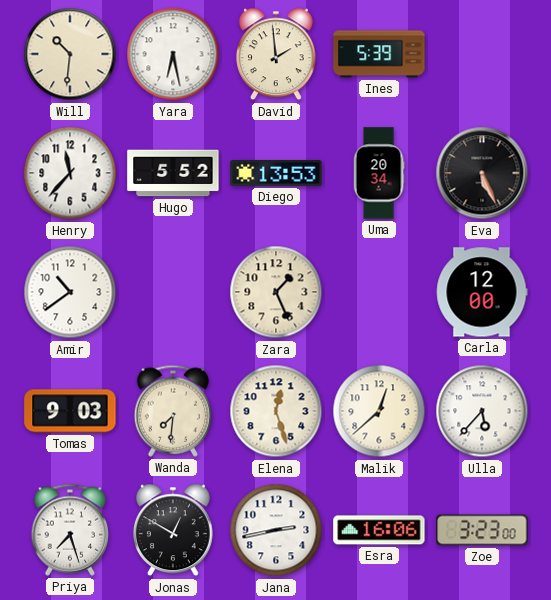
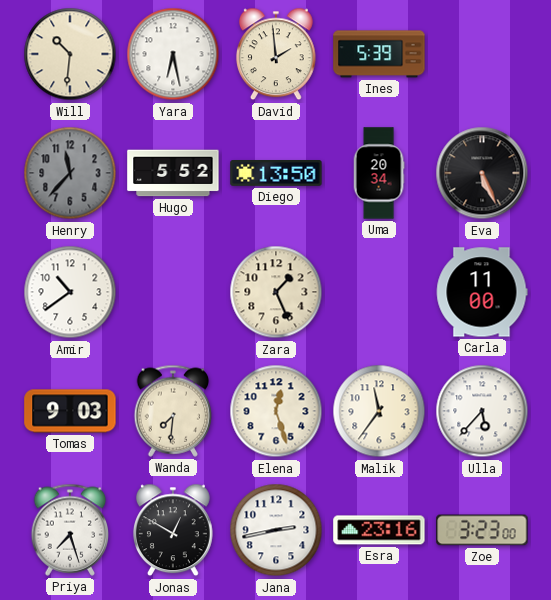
Henry dial: white -> grey
Diego: 13:53 -> 13:50
Carla: 12:00 -> 11:00
Malik: 12:38 -> 11:36
Esra: 16:06 -> 23:16
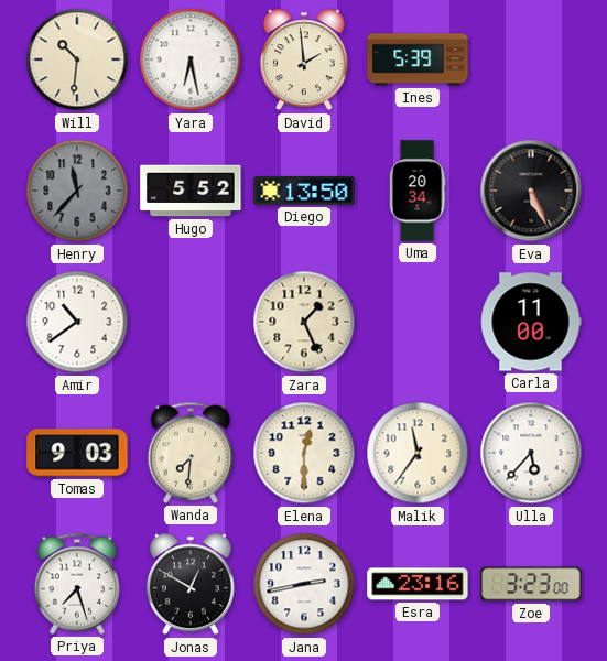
Elena: 12:27 -> 12:30
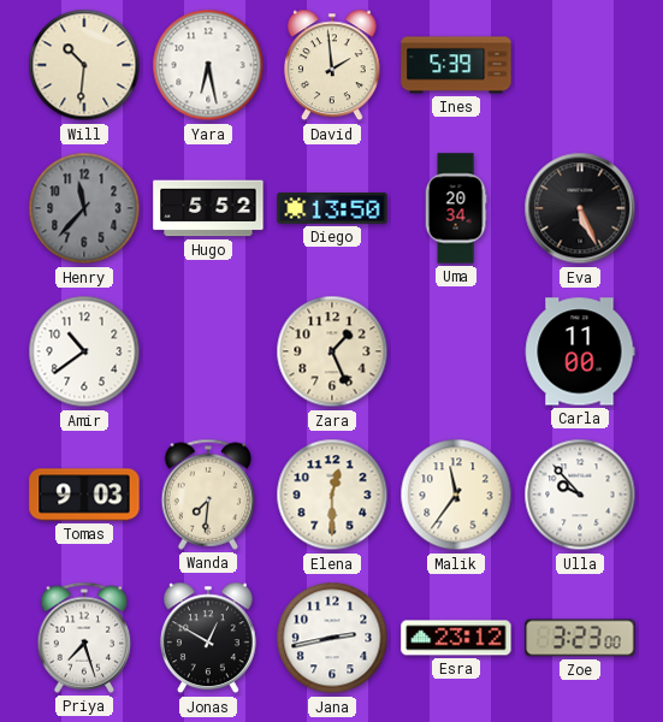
Ulla: 5:37 -> 9:53
Esra: 23:16 -> 23:12
